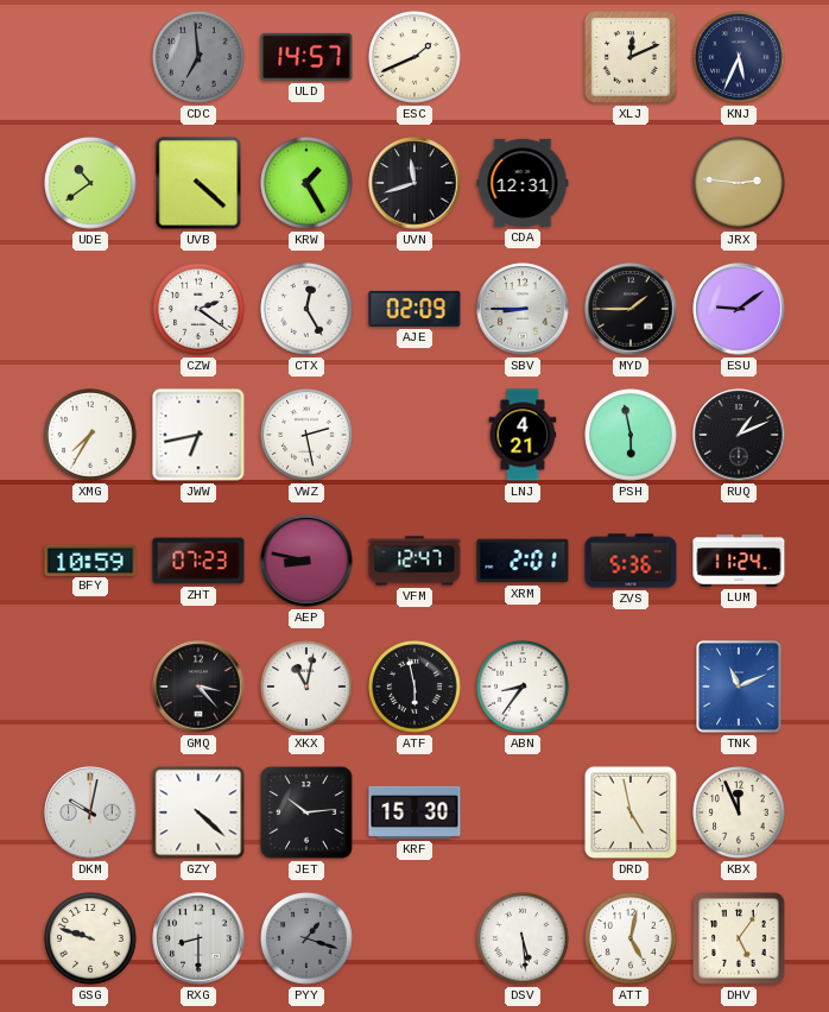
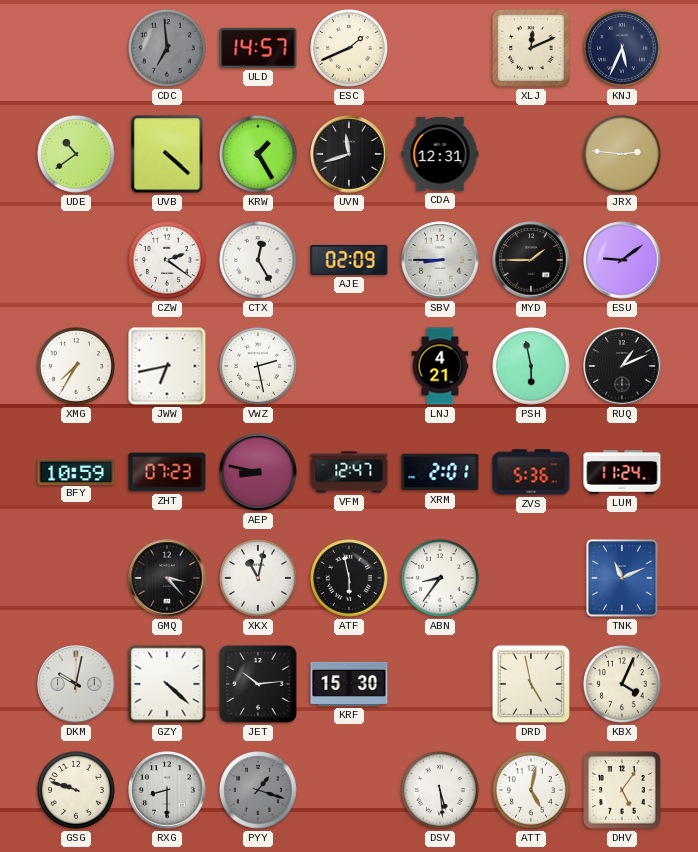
KBX: 11:56 -> 4:04
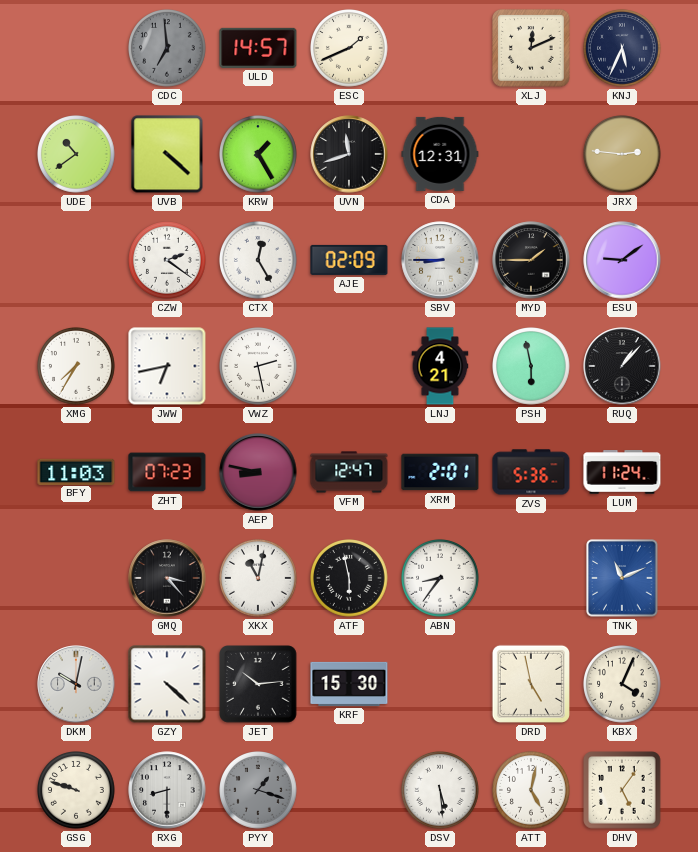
RUQ: 1:11 -> 1:07
BFY: 10:59 -> 11:03
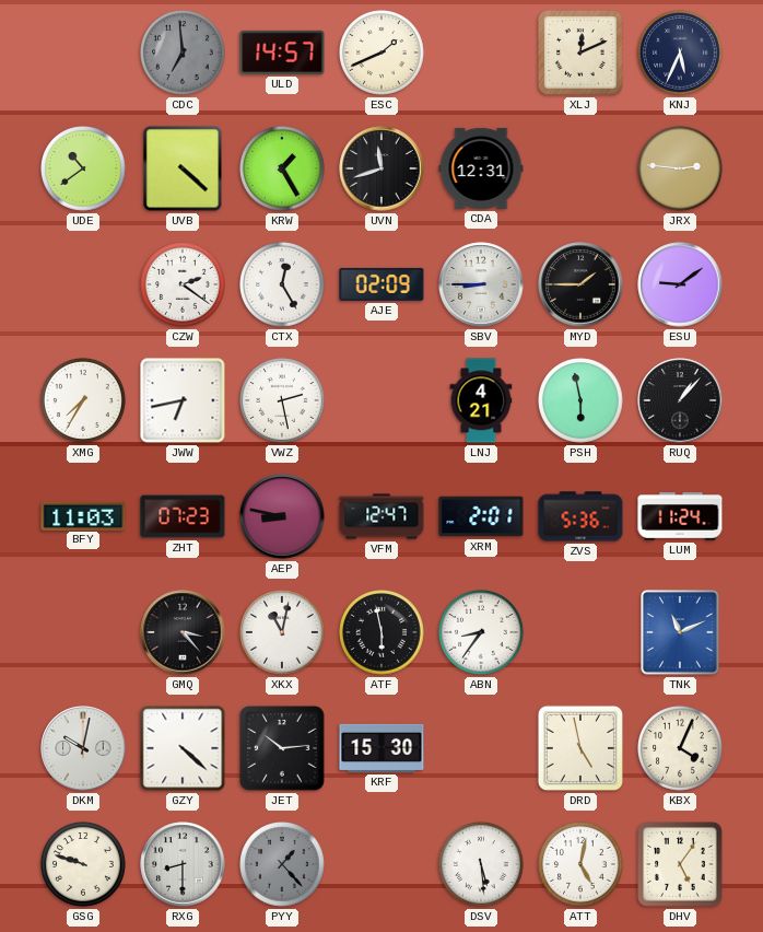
PYY: 1:18 -> 1:23
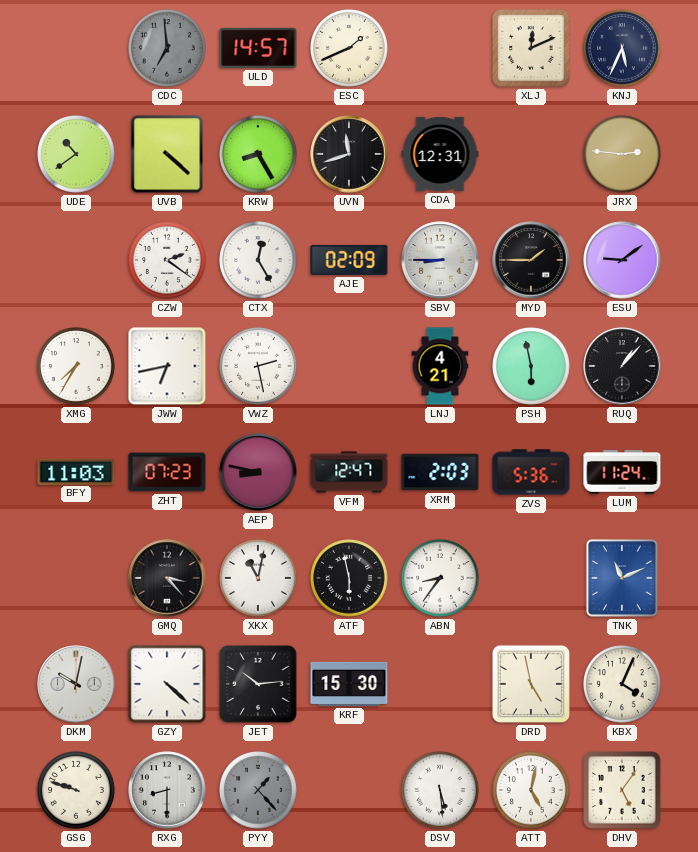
KRW: 1:25 -> 8:25
XRM: 2:01 -> 2:03
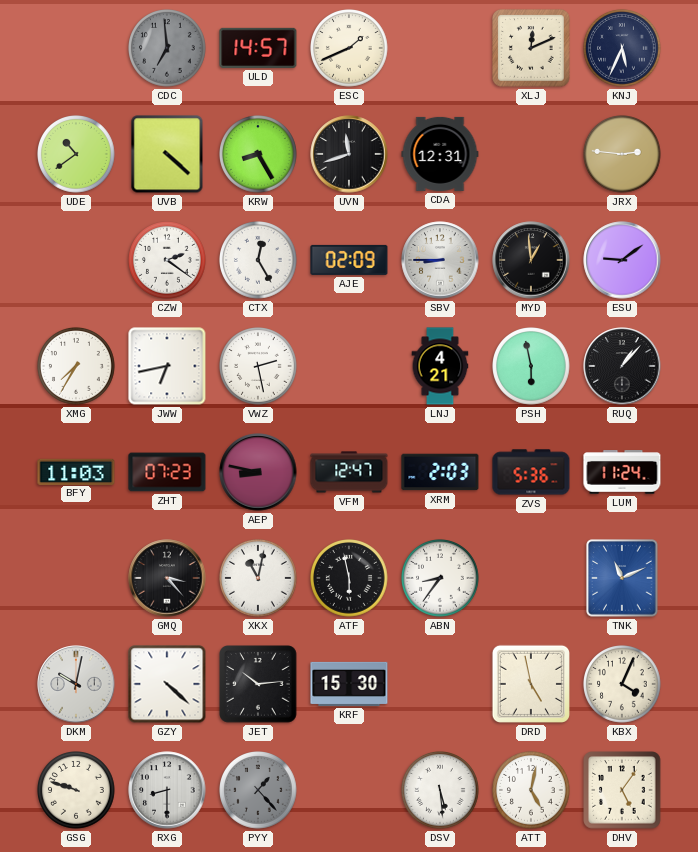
MYD: 1:45 -> 12:59
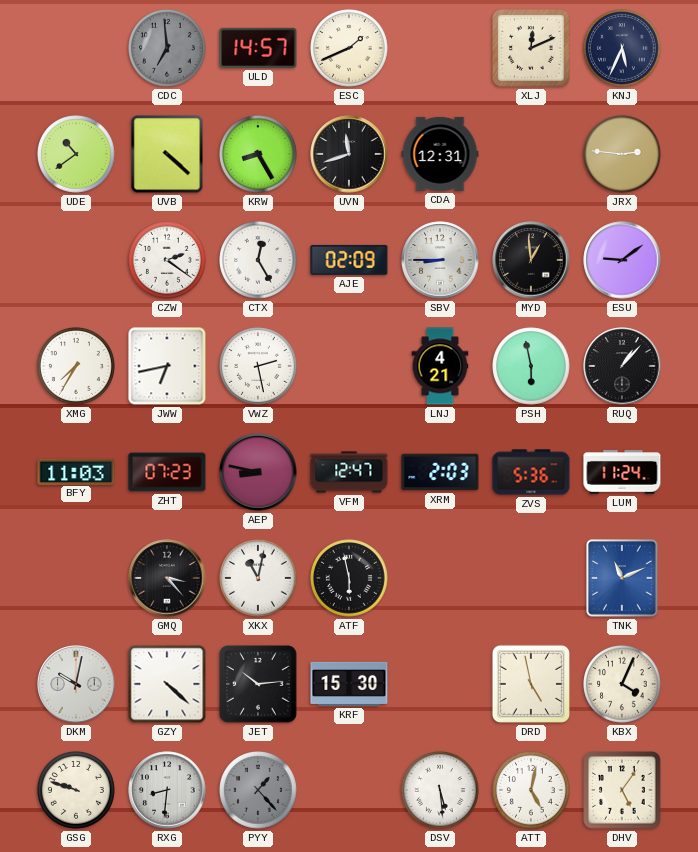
ABN: 8:36 -> none
RXG: 8:30 -> 8:31
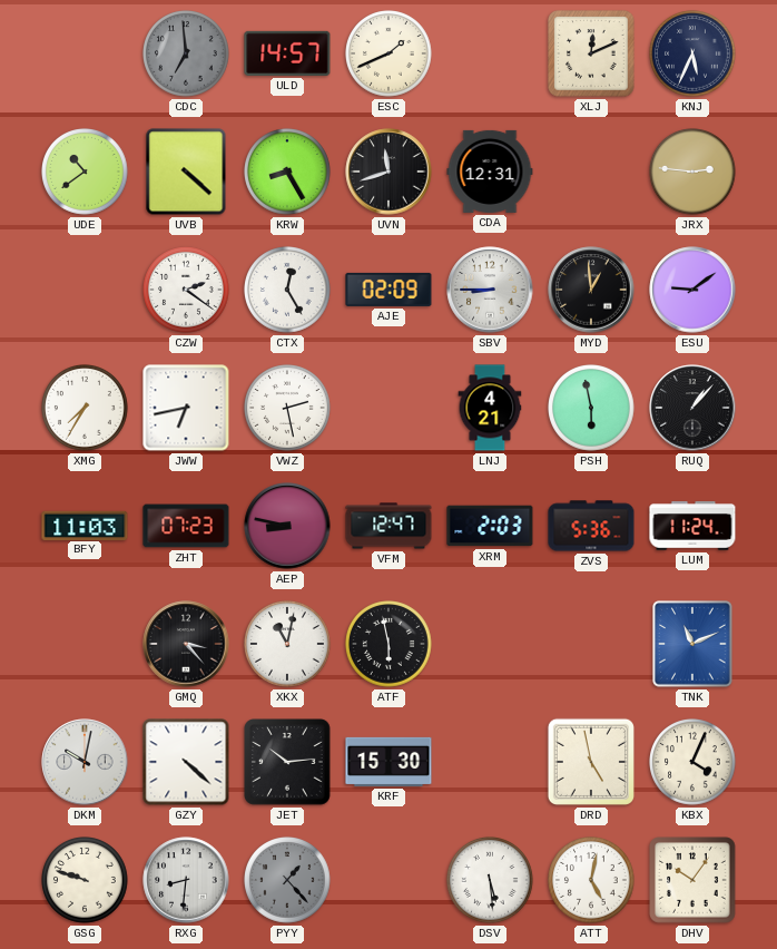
DHV: 5:06 -> 10:06
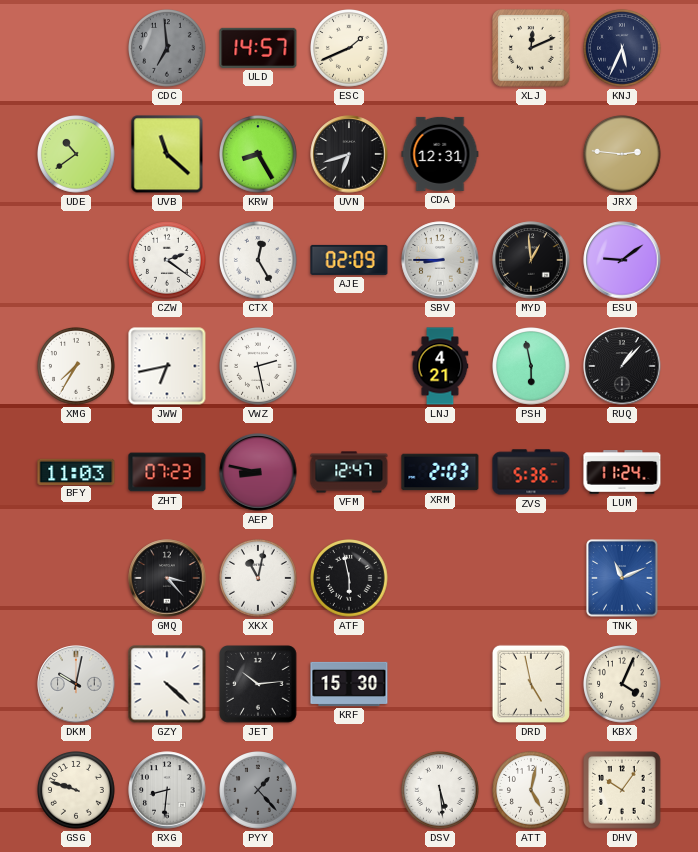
UVB: 4:22 -> 11:22
UVN: 11:42 -> 6:42
